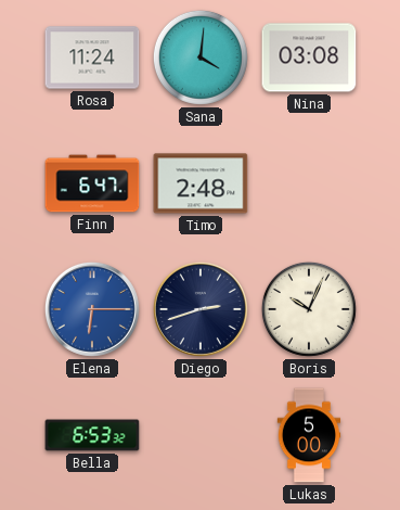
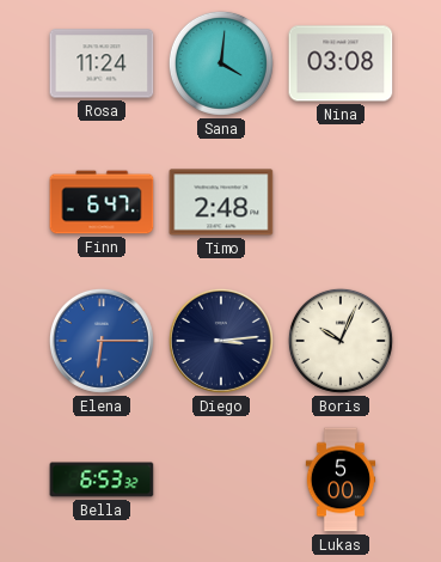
Diego: 2:42 -> 3:14
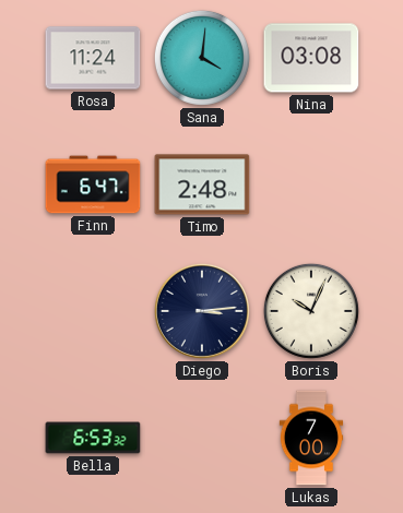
Elena: 6:15 -> none
Lukas: 5:00 -> 7:00
